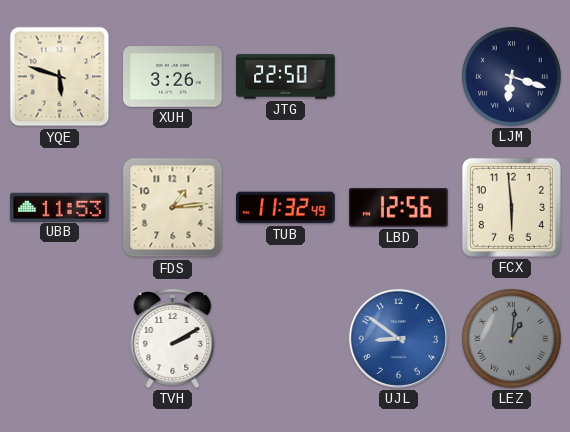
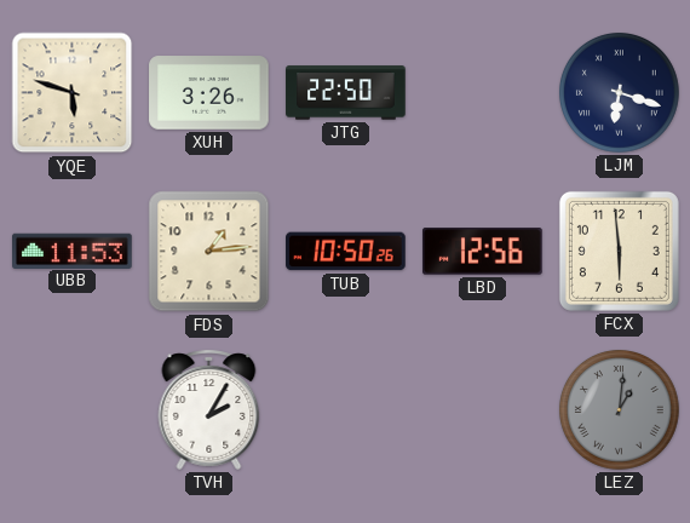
TUB: 11:32 -> 10:50
TVH: 2:10 -> 2:05
UJL: 8:51 -> none
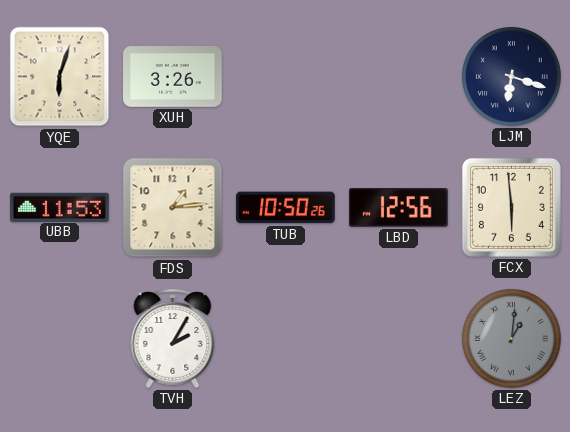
YQE: 5:48 -> 6:03
JTG: 22:50 -> none
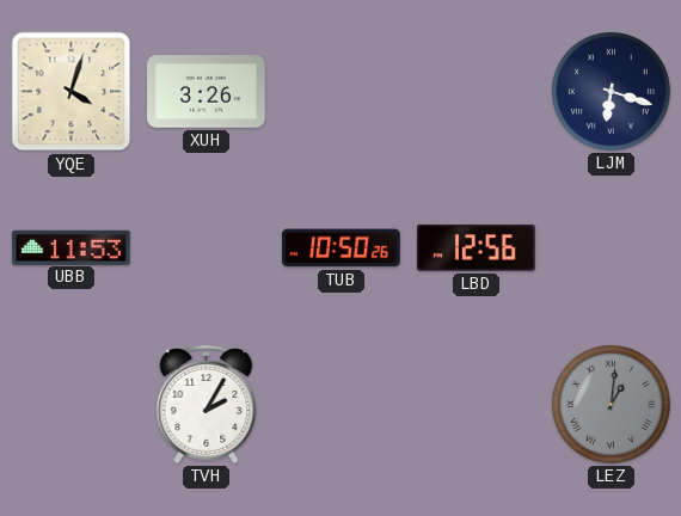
YQE: 6:03 -> 4:03
FDS: 1:14 -> none
FCX: 5:59 -> none
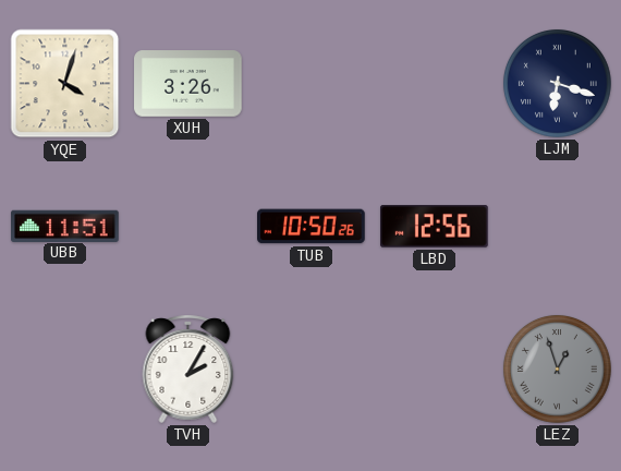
UBB: 11:53 -> 11:51
LEZ: 1:01 -> 12:57
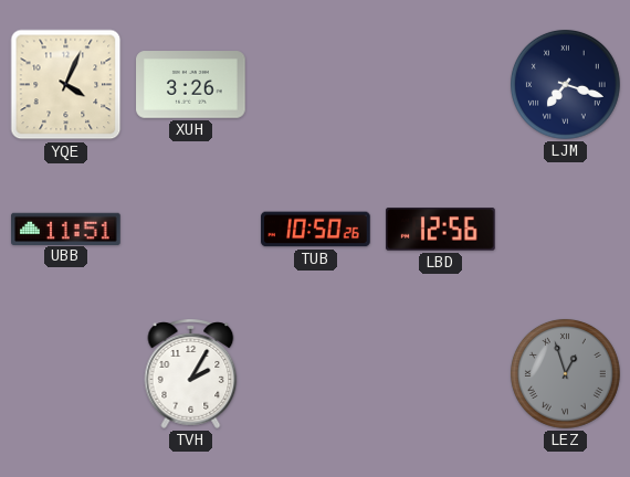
YQE: 4:03 -> 4:04
LJM: 6:18 -> 7:18
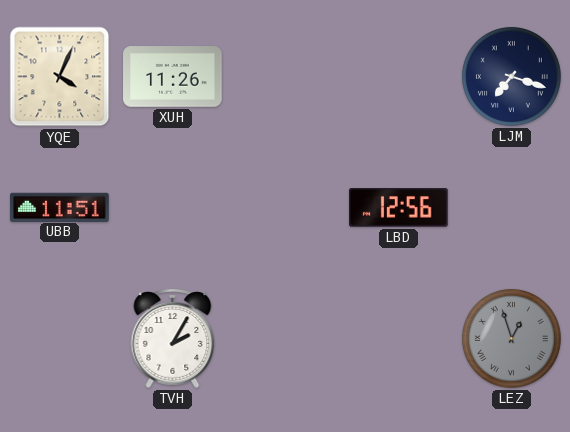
XUH: 3:26 -> 11:26
TUB: 10:50 -> none
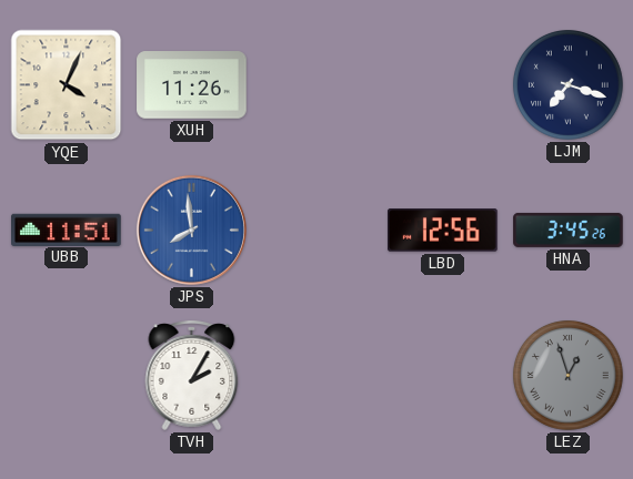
JPS: none -> 7:59
HNA: none -> 3:45
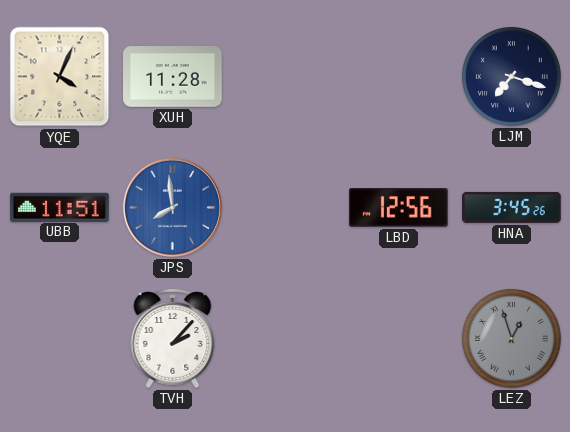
XUH: 11:26 -> 11:28
TVH: 2:05 -> 2:07
